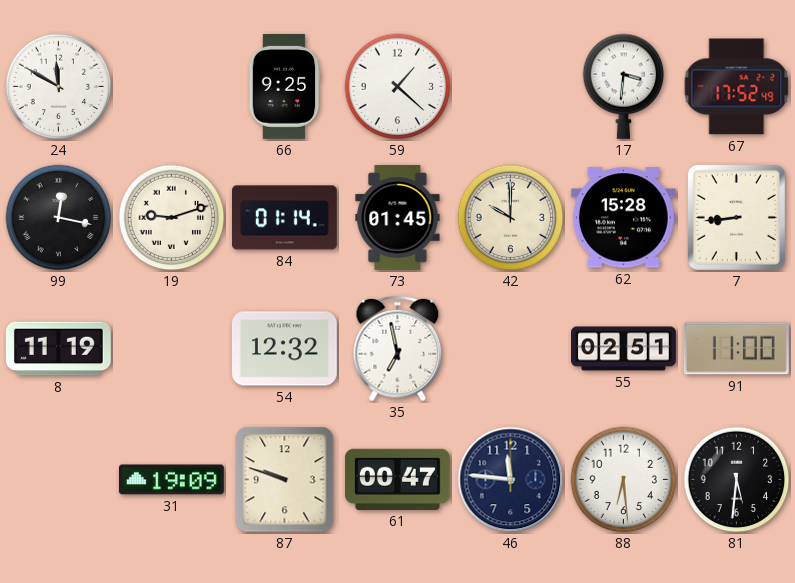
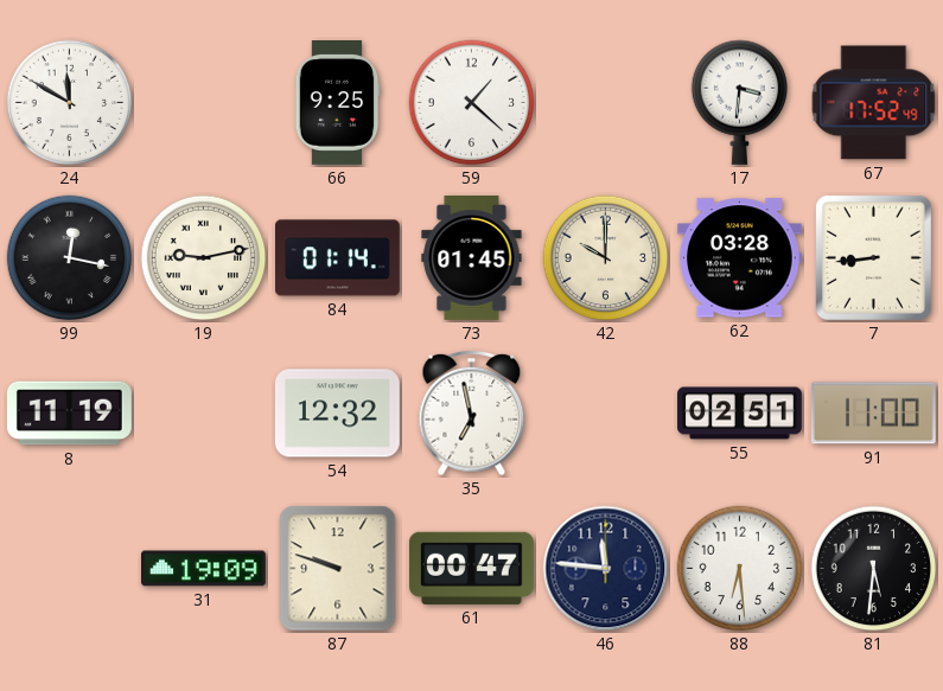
19: 9:12 -> 9:13
62: 15:28 -> 03:28
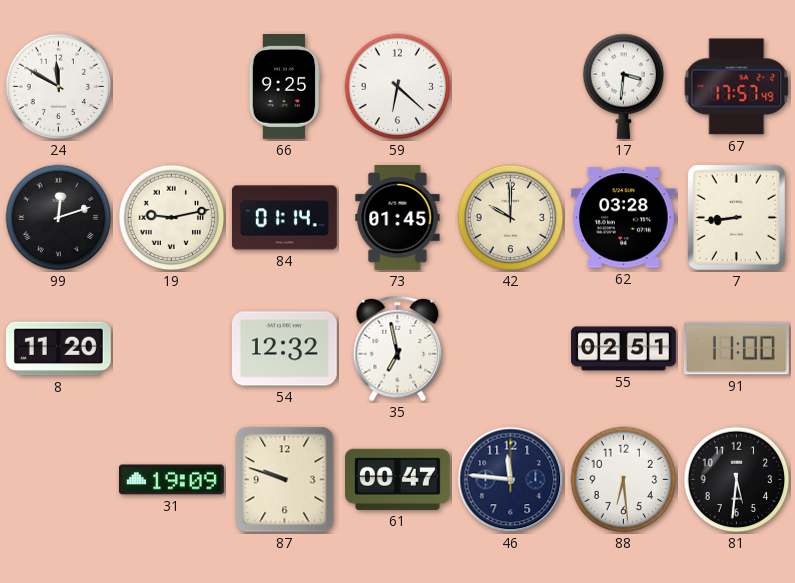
59: 1:22 -> 6:22
67: 17:52 -> 17:57
99: 12:17 -> 12:12
8: 11:19 -> 11:20
